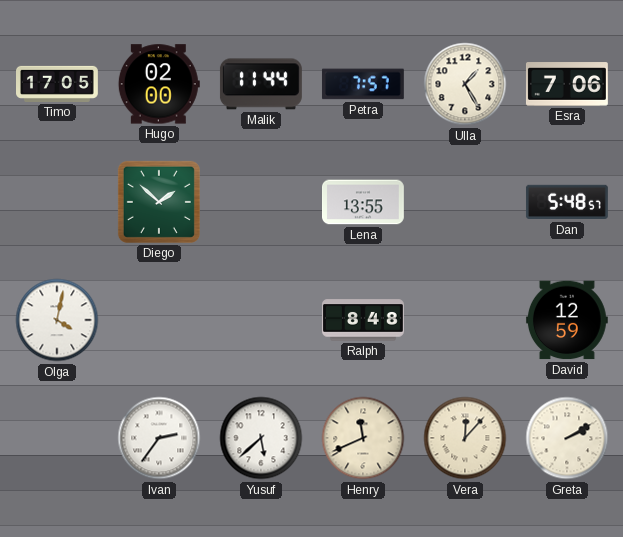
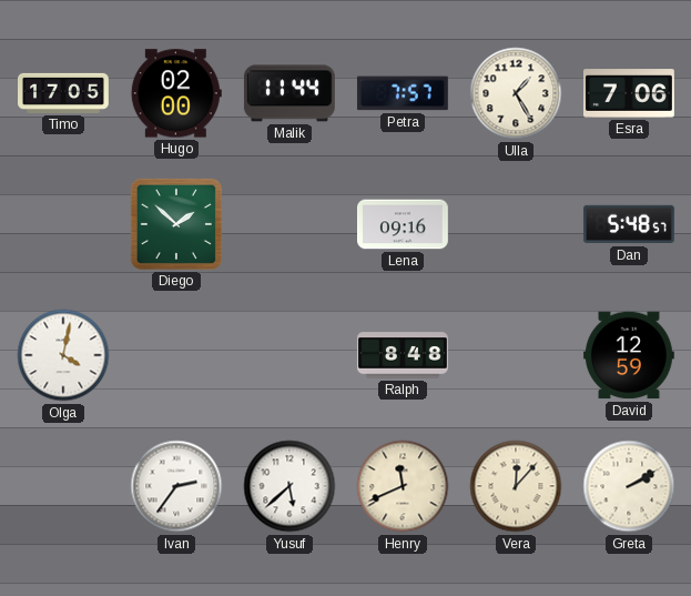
Lena: 13:55 -> 09:16
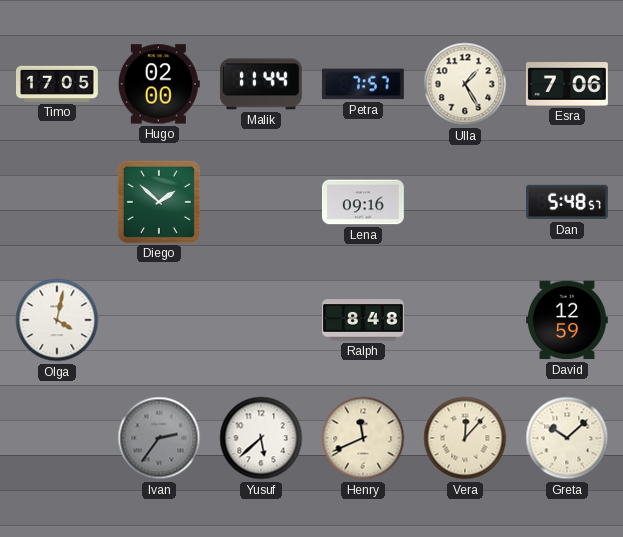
Ivan dial: white -> grey
Greta: 2:10 -> 10:08
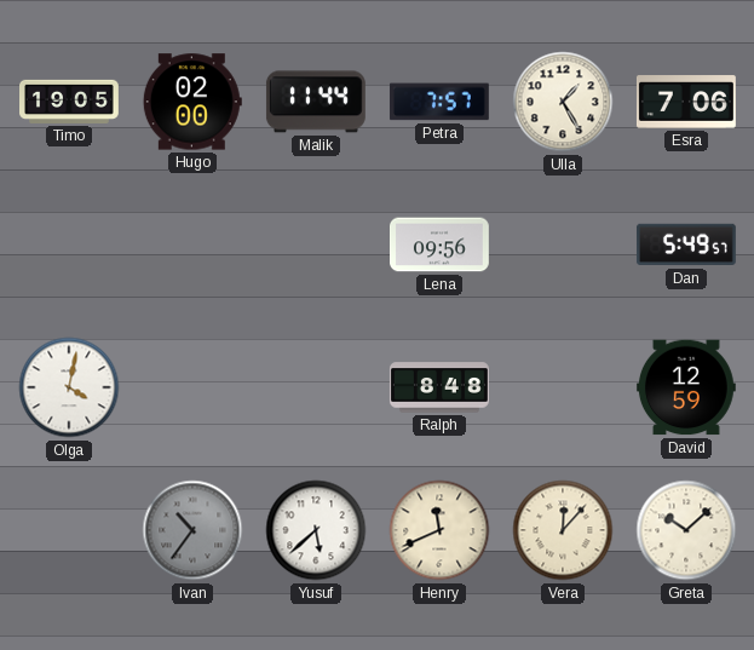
Timo: 17:05 -> 19:05
Diego: 1:52 -> none
Lena: 09:16 -> 09:56
Dan: 5:48 -> 5:49
Ivan: 2:36 -> 10:36
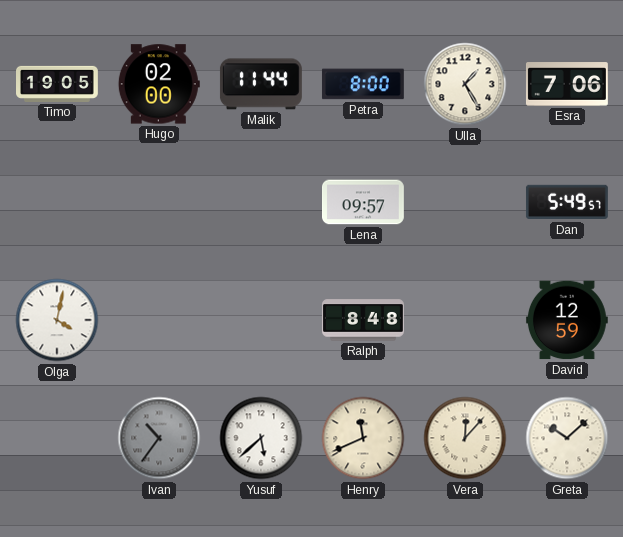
Petra: 7:57 -> 8:00
Lena: 09:56 -> 09:57
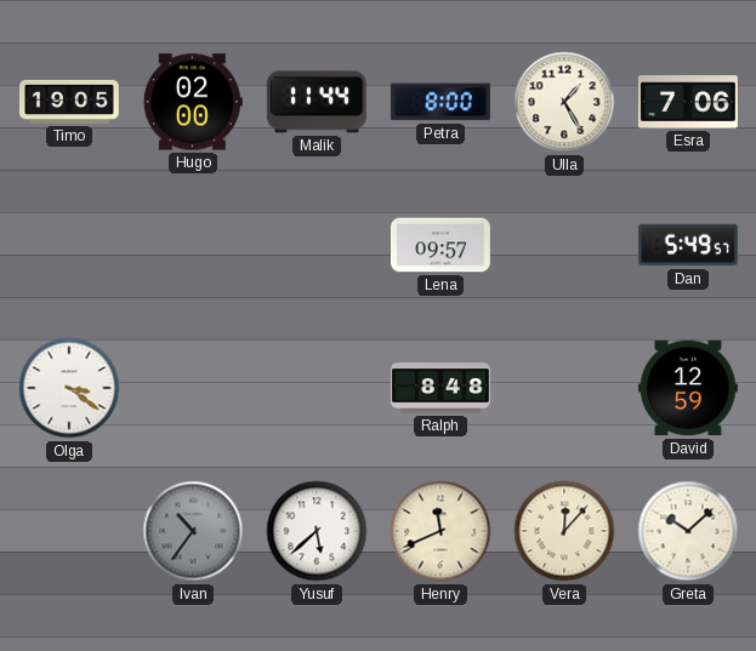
Olga: 4:02 -> 3:21
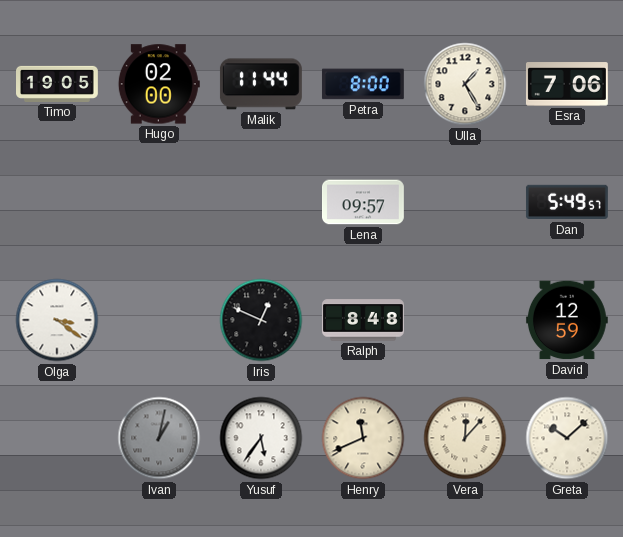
Iris: none -> 12:49
Ivan: 10:36 -> 1:02
Yusuf: 5:38 -> 5:36
